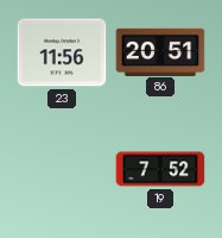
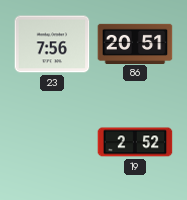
23: 11:56 -> 7:56
19: 7:52 -> 2:52
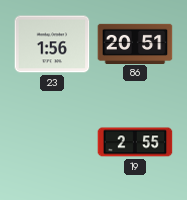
23: 7:56 -> 1:56
19: 2:52 -> 2:55
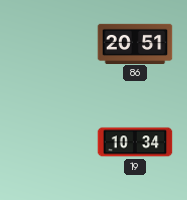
23: 1:56 -> none
19: 2:55 -> 10:34
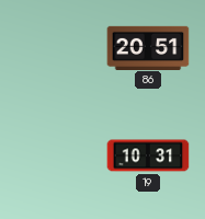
19: 10:34 -> 10:31
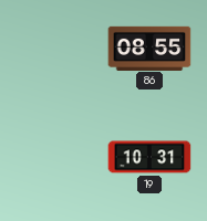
86: 20:51 -> 08:55
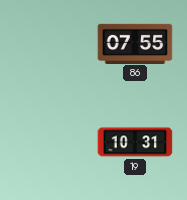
86: 08:55 -> 07:55
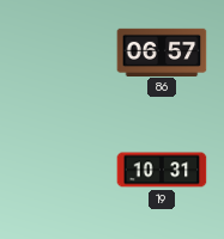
86: 07:55 -> 06:57
